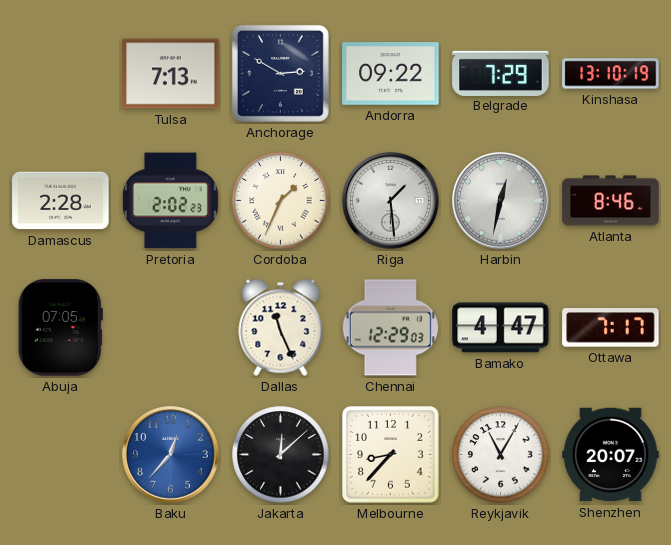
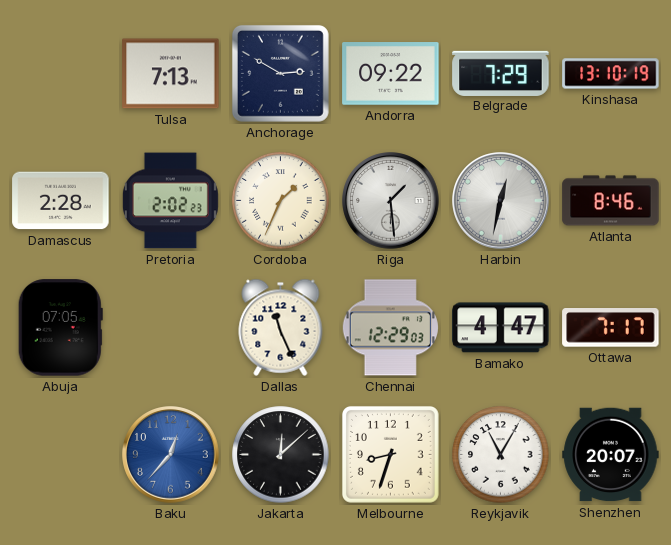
Melbourne: 8:37 -> 8:33
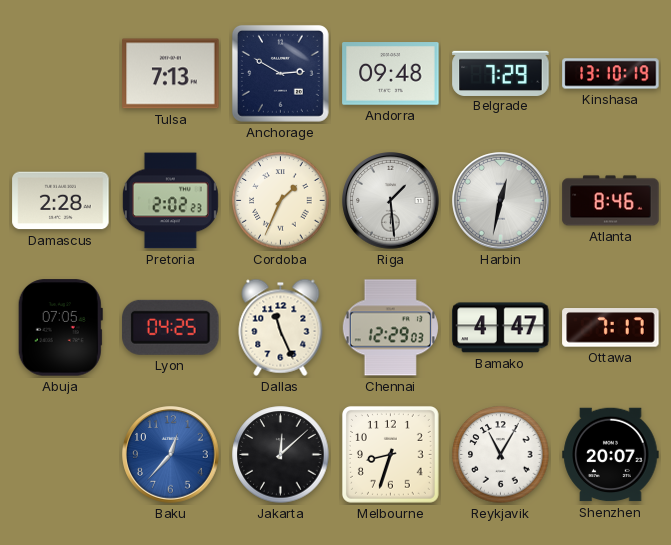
Andorra: 09:22 -> 09:48
Lyon: none -> 04:25
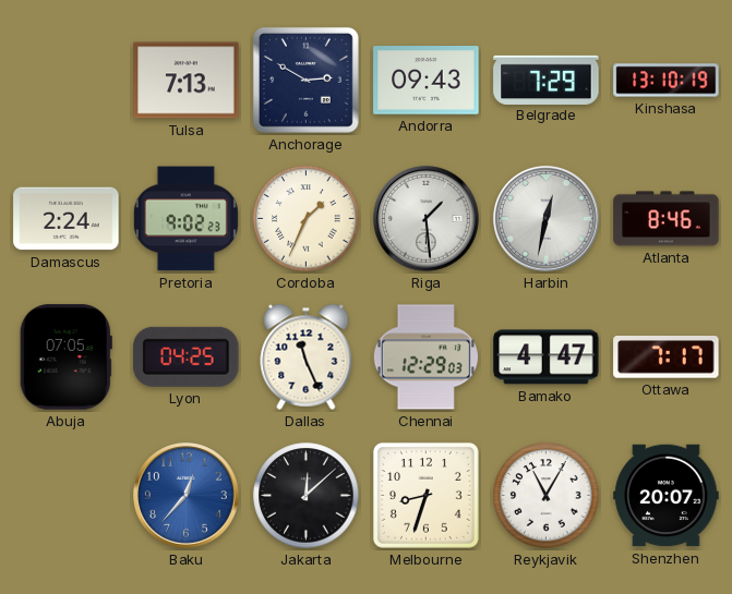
Andorra: 09:48 -> 09:43
Damascus: 2:28 -> 2:24
Pretoria: 2:02 -> 9:02
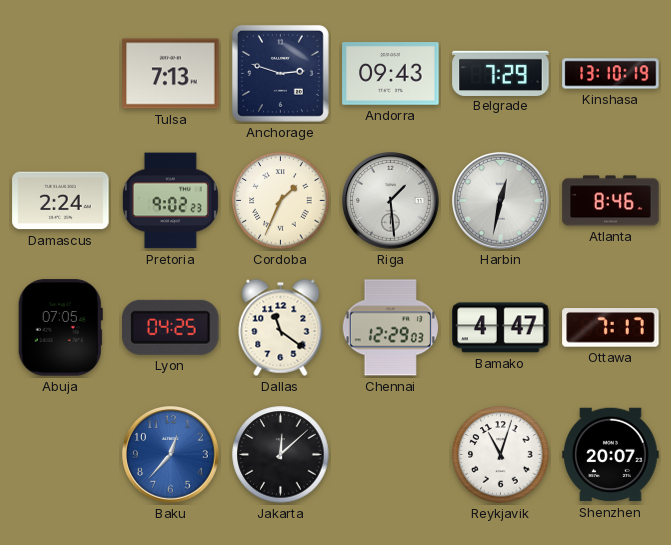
Anchorage: 2:50 -> 2:48
Dallas: 11:26 -> 11:21
Melbourne: 8:33 -> none
Reykjavik: 11:05 -> 11:03
